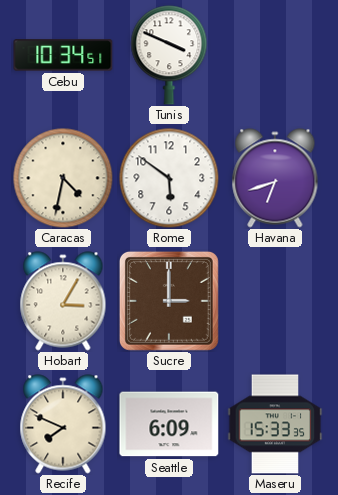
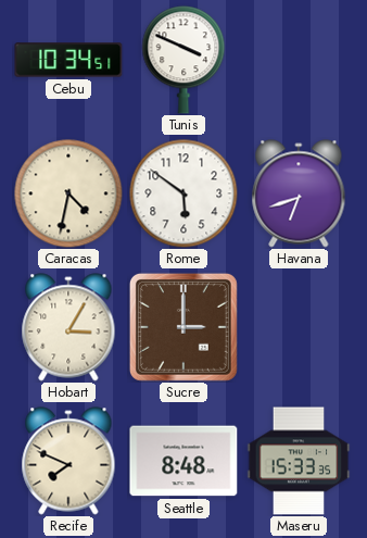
Seattle: 6:09 -> 8:48
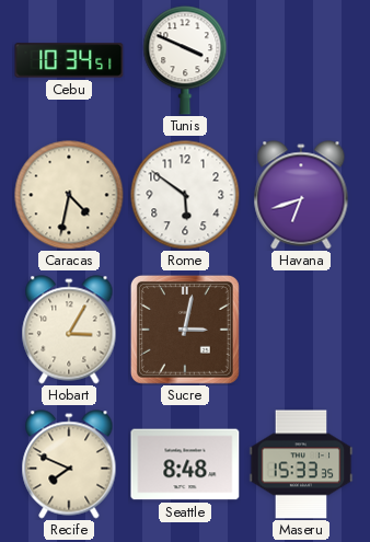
Sucre: 3:00 -> 3:02
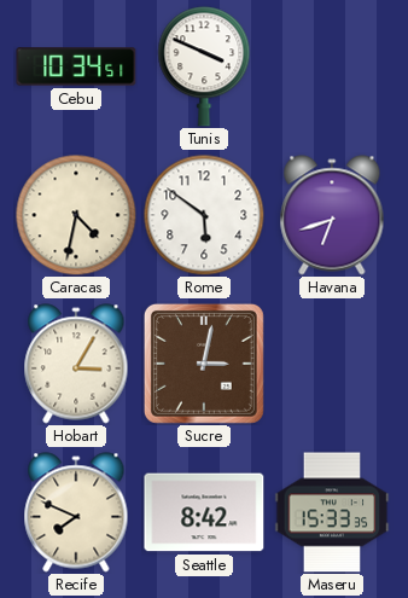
Seattle: 8:48 -> 8:42
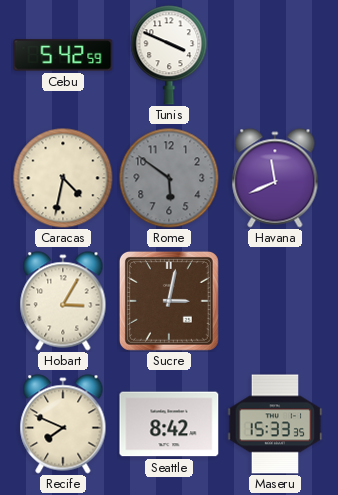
Cebu: 10:34 -> 5:42
Rome dial: white -> grey
Havana: 6:42 -> 11:41
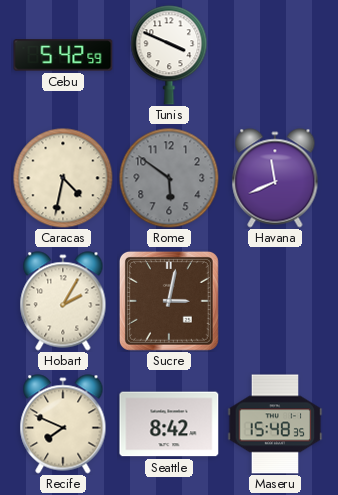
Hobart: 3:05 -> 2:05
Maseru: 15:33 -> 15:48
